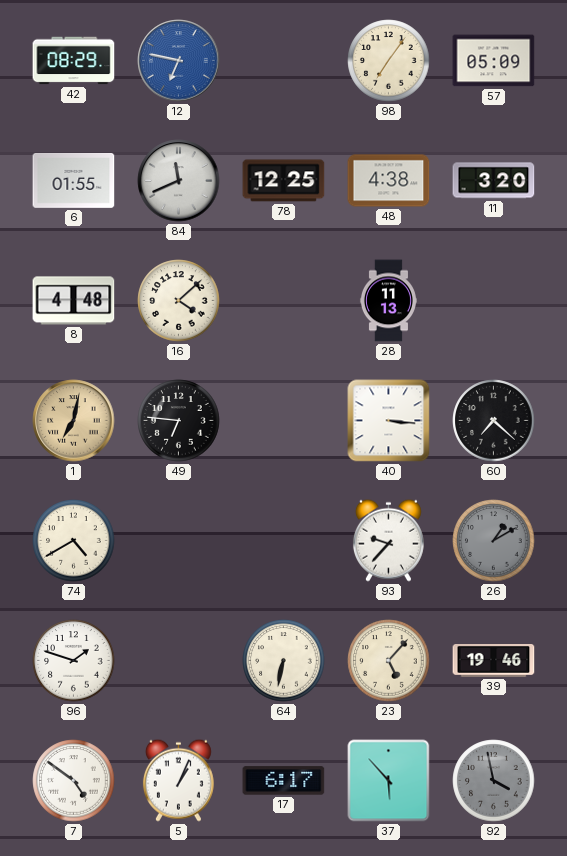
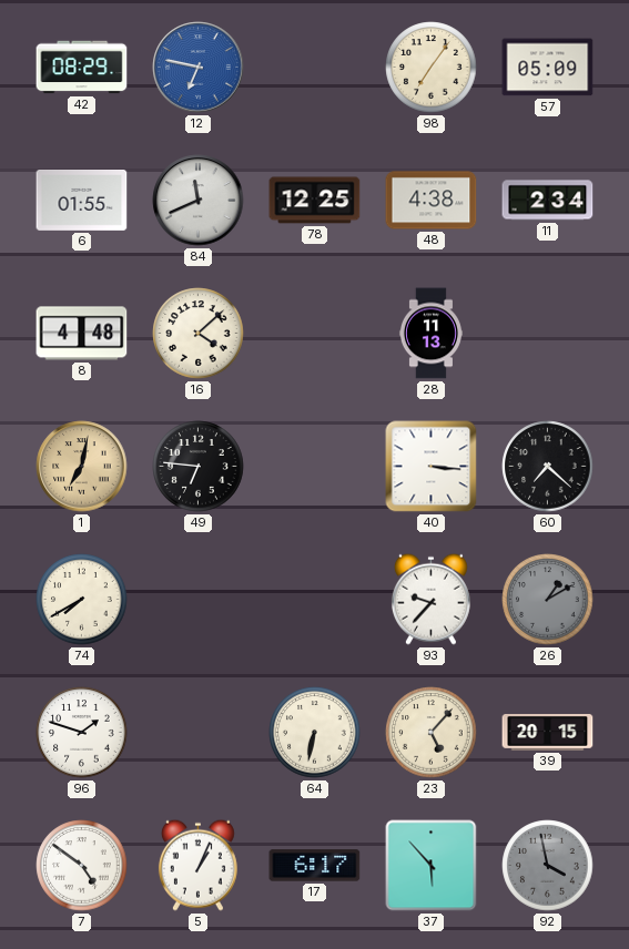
11: 3:20 -> 2:34
74: 4:40 -> 7:40
39: 19:46 -> 20:15
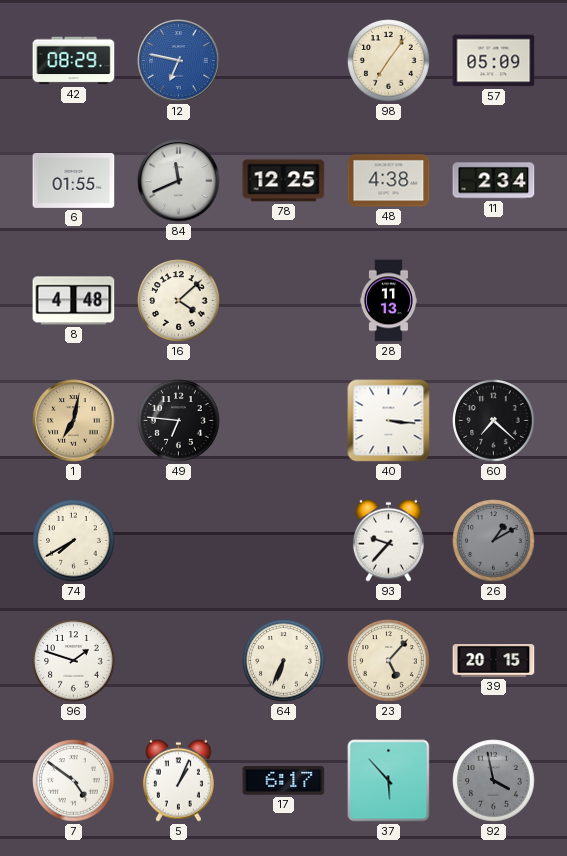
64: 6:32 -> 6:34
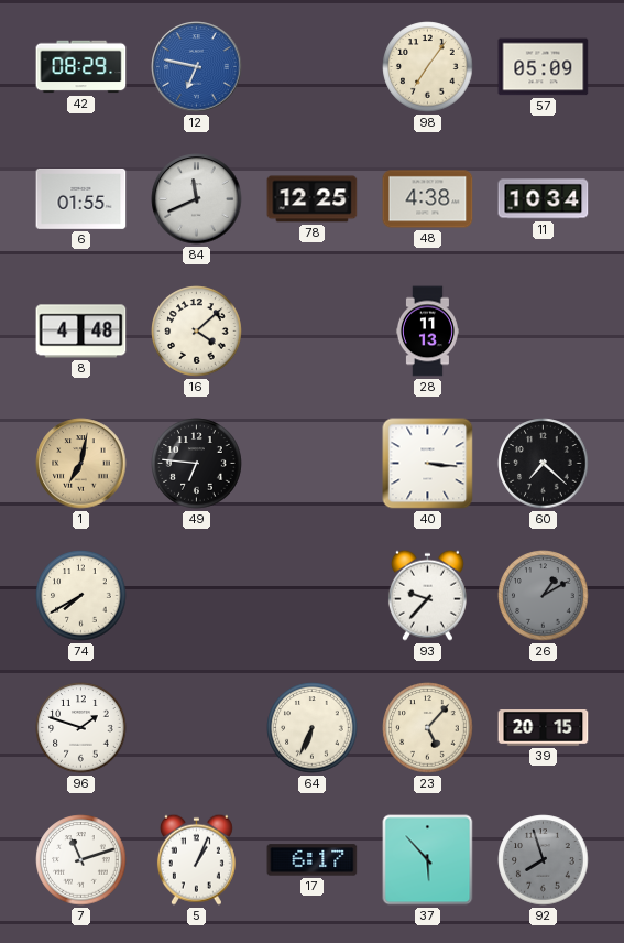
11: 2:34 -> 10:34
7: 4:51 -> 11:12
92: 3:58 -> 7:57
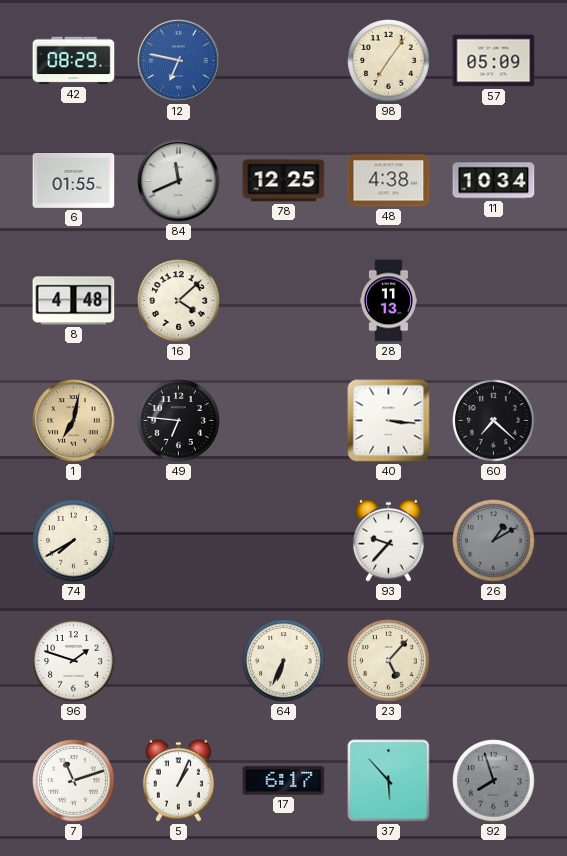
39: 20:15 -> none
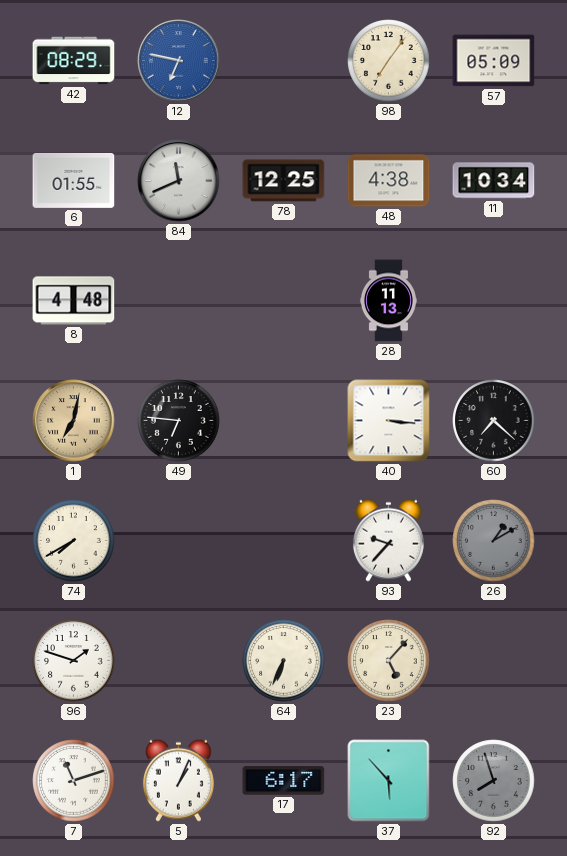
16: 4:08 -> none
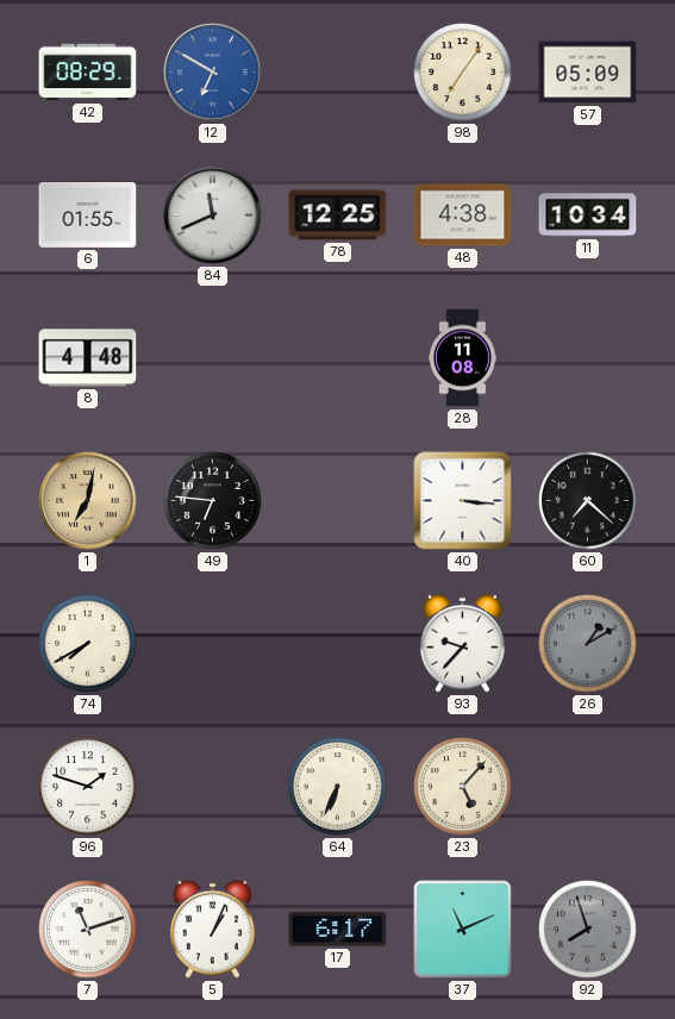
12: 6:47 -> 6:50
28: 11:13 -> 11:08
37: 5:53 -> 11:11
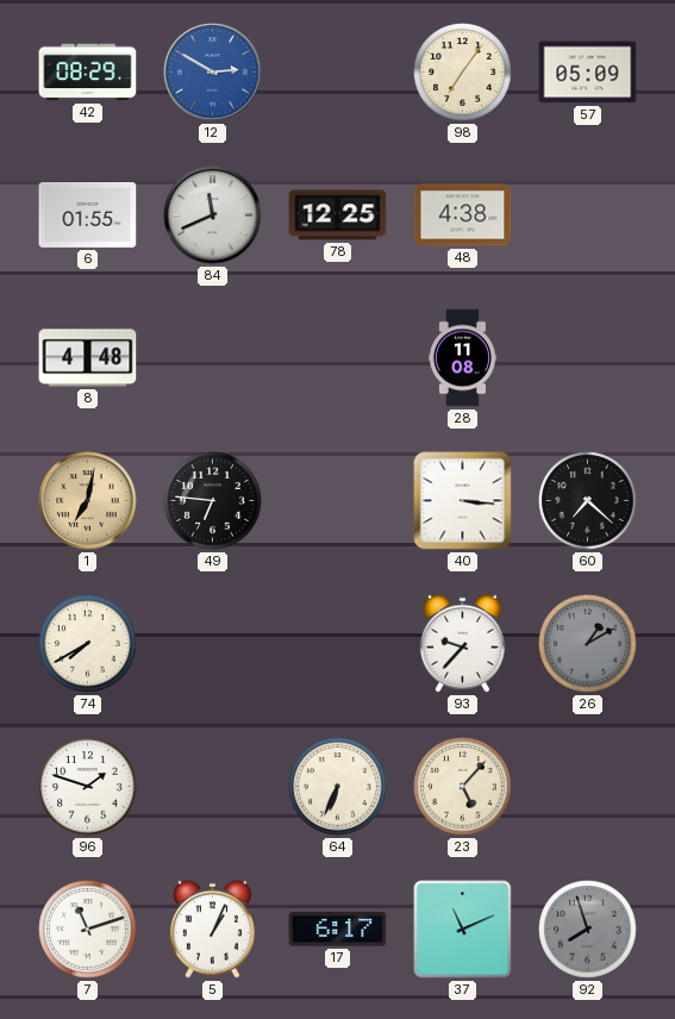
12: 6:50 -> 2:50
11: 10:34 -> none
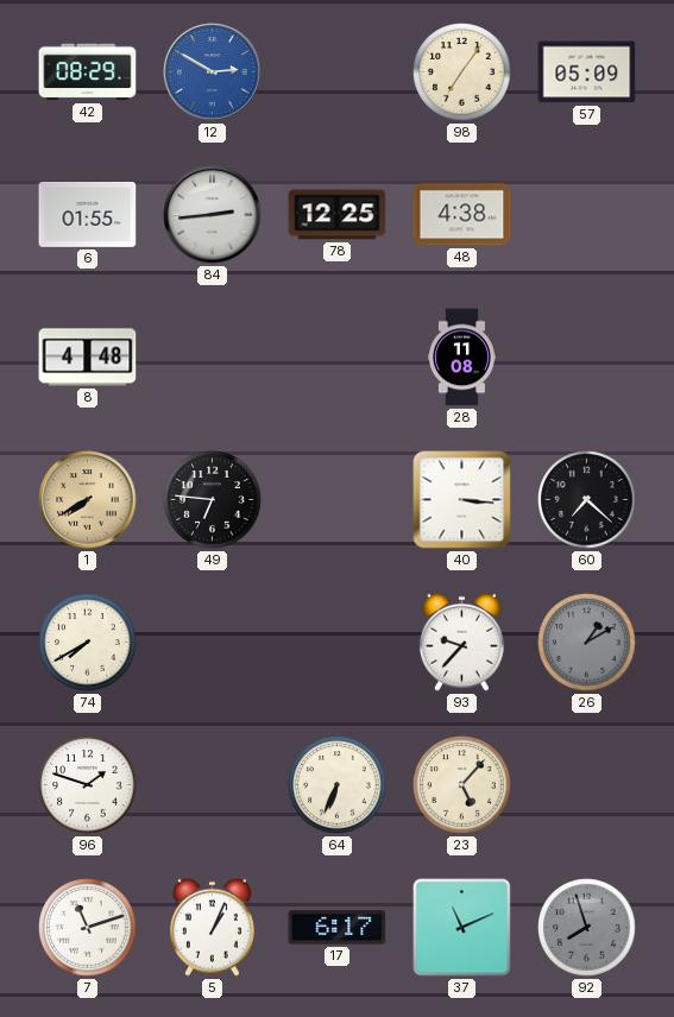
84: 11:41 -> 2:44
1: 7:02 -> 7:40
